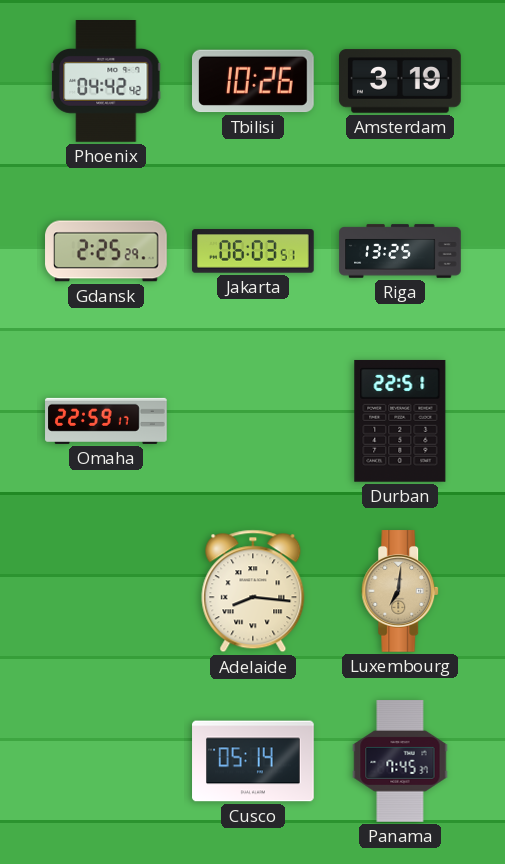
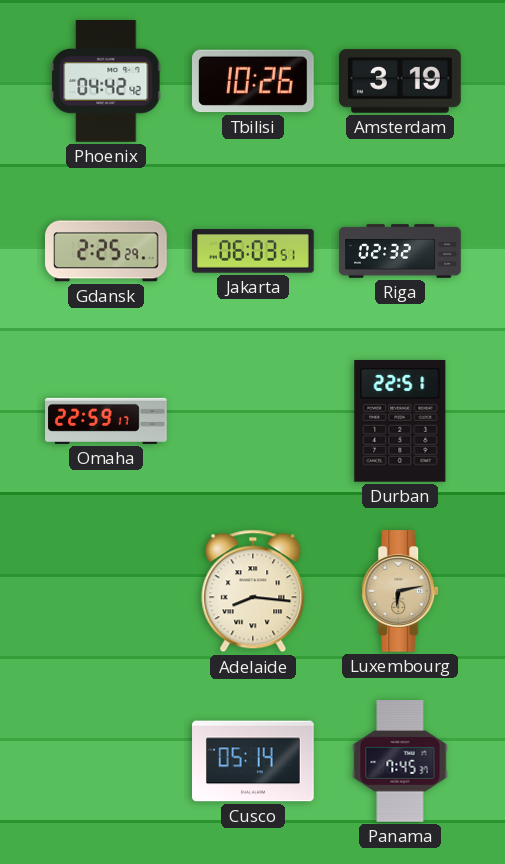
Riga: 13:25 -> 02:32
Luxembourg: 7:01 -> 6:13
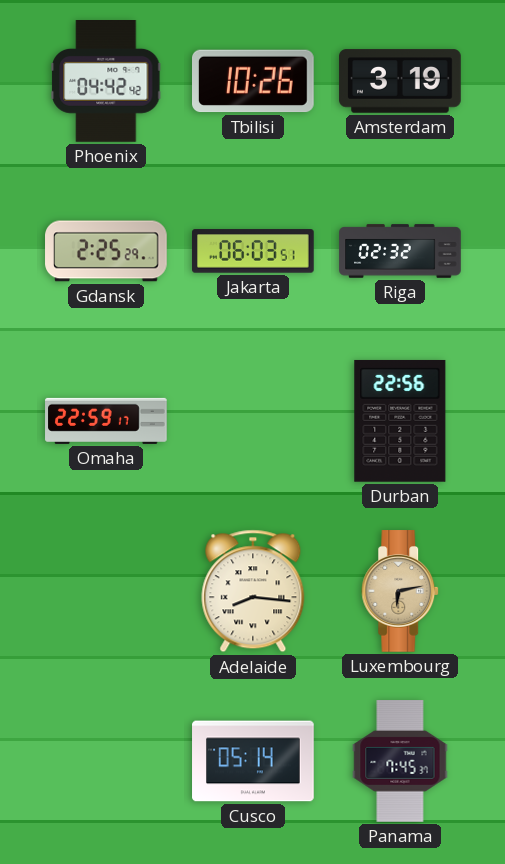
Durban: 22:51 -> 22:56
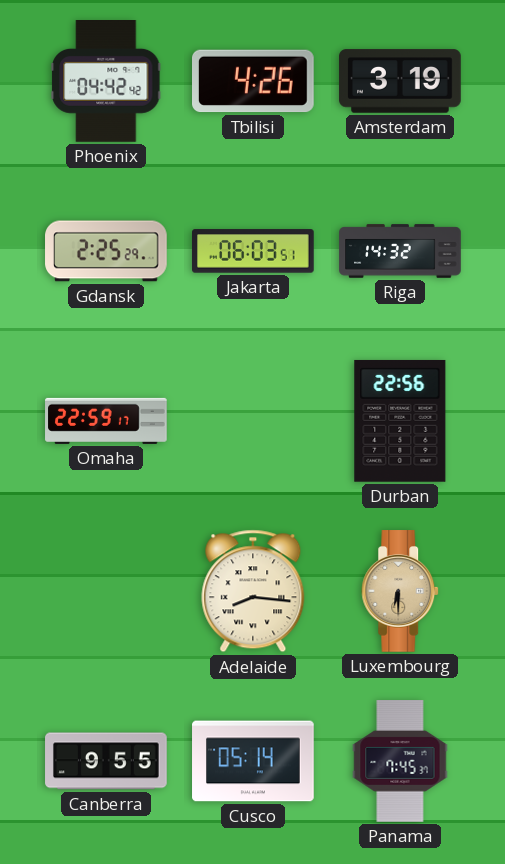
Tbilisi: 10:26 -> 4:26
Riga: 02:32 -> 14:32
Luxembourg: 6:13 -> 6:30
Canberra: none -> 9:55
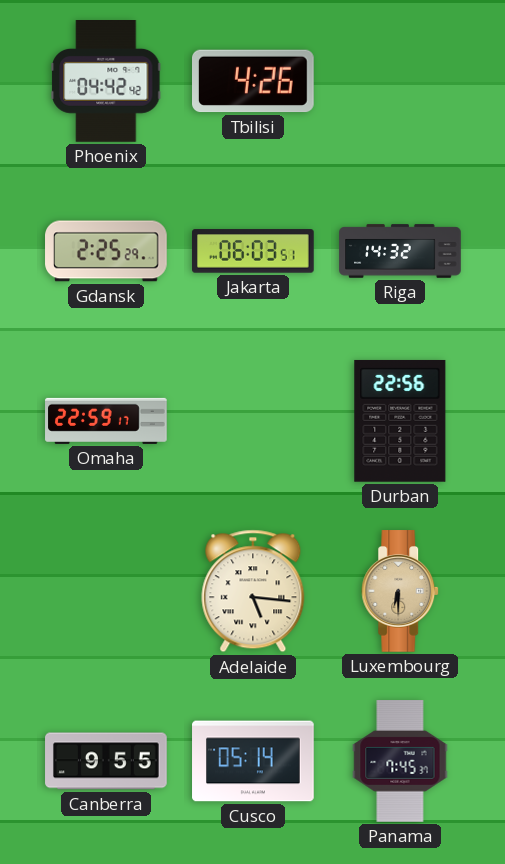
Amsterdam: 3:19 -> none
Adelaide: 8:16 -> 5:16
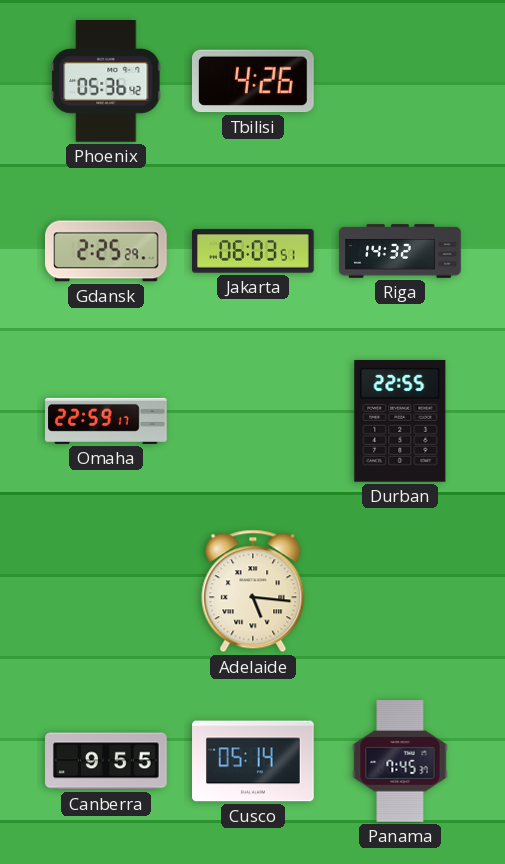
Phoenix: 04:42 -> 05:36
Durban: 22:56 -> 22:55
Luxembourg: 6:30 -> none
